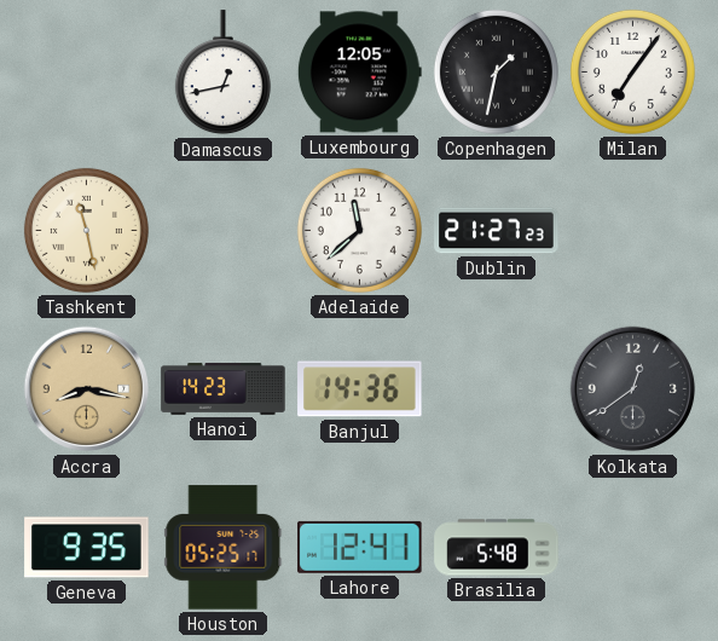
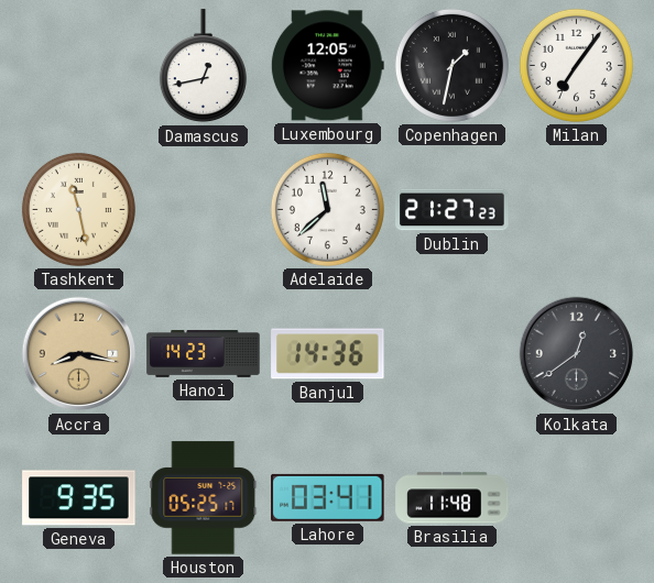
Lahore: 12:41 -> 03:41
Brasilia: 5:48 -> 11:48
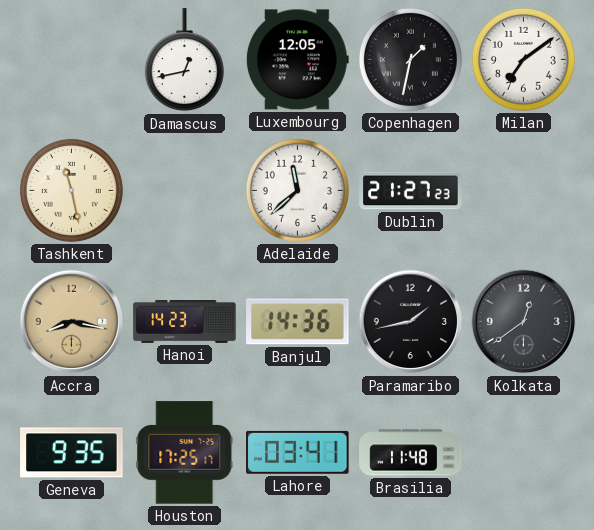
Milan: 7:06 -> 7:09
Paramaribo: none -> 1:43
Houston: 05:25 -> 17:25
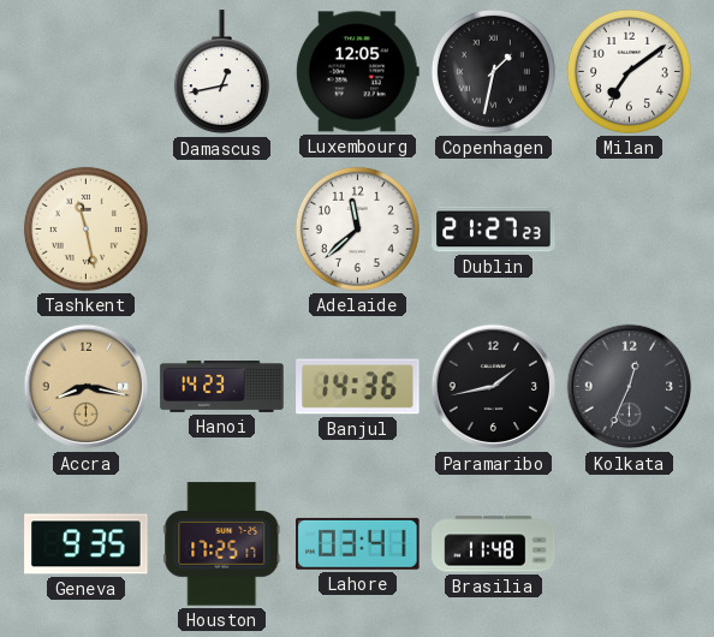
Kolkata: 12:39 -> 12:34
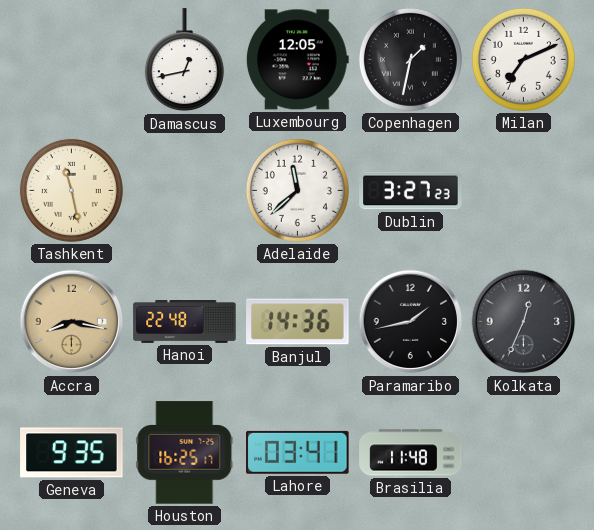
Milan: 7:09 -> 7:11
Dublin: 21:27 -> 3:27
Hanoi: 14:23 -> 22:48
Houston: 17:25 -> 16:25
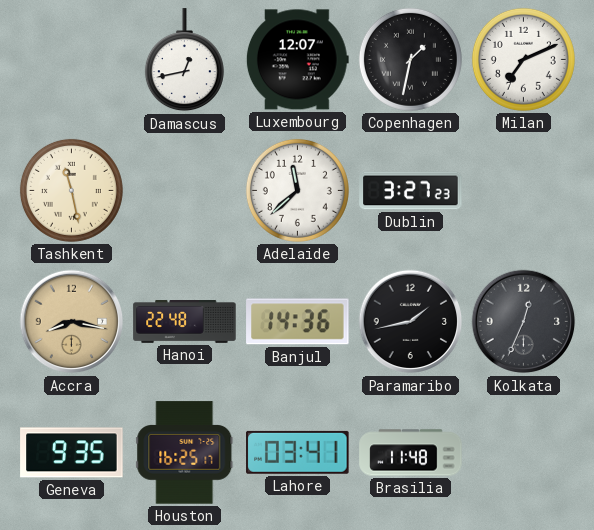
Luxembourg: 12:05 -> 12:07
